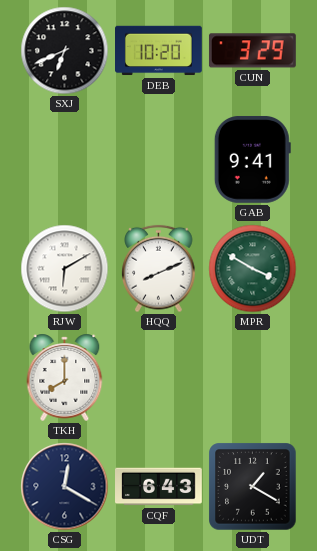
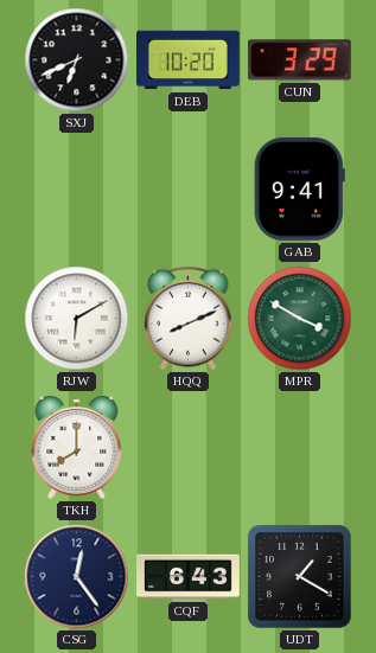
CSG: 12:20 -> 12:24
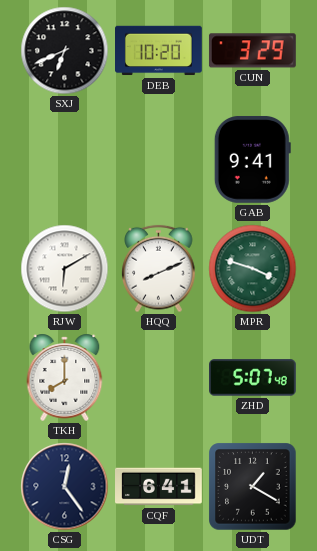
MPR: 3:50 -> 3:48
ZHD: none -> 5:07
CQF: 6:43 -> 6:41
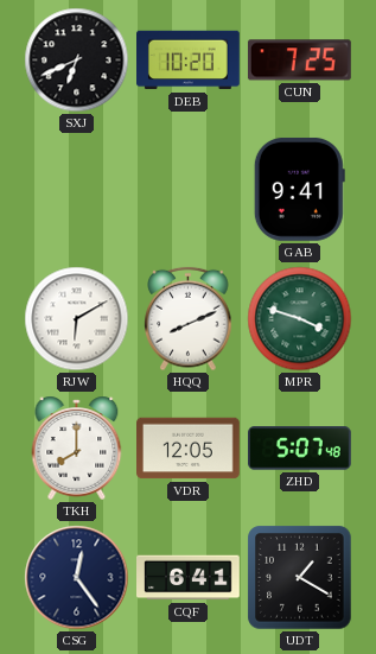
CUN: 3:29 -> 7:25
VDR: none -> 12:05
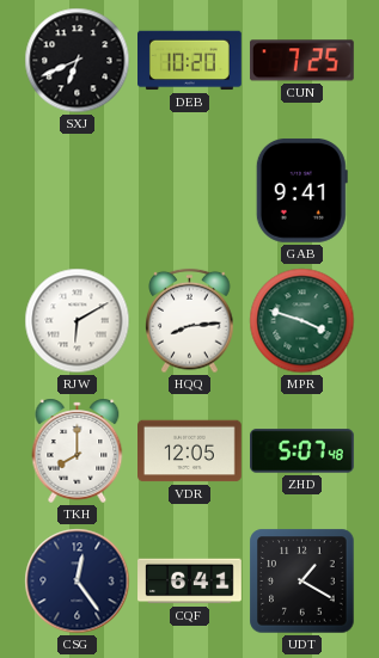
HQQ: 8:11 -> 8:14
